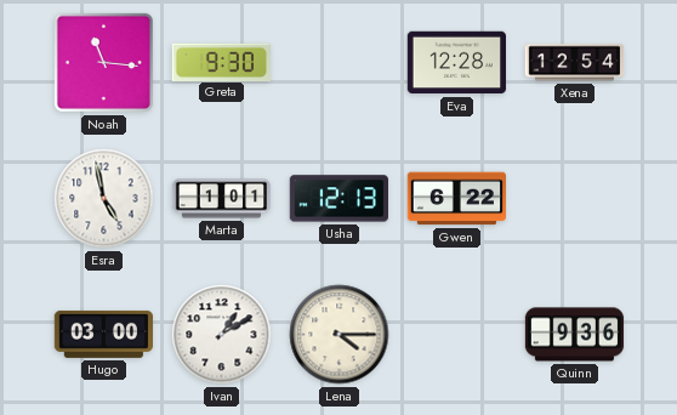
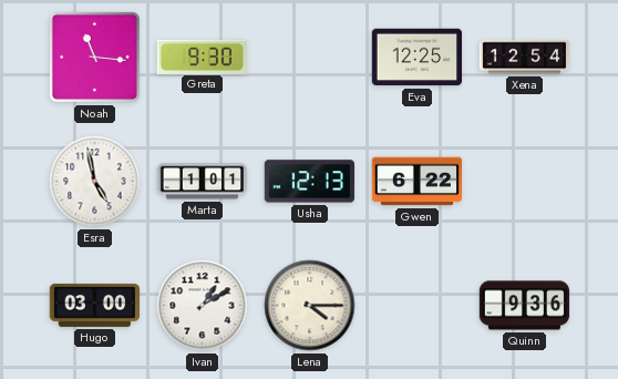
Eva: 12:28 -> 12:25
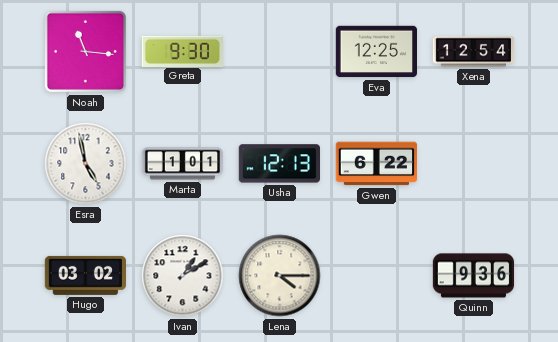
Hugo: 03:00 -> 03:02
